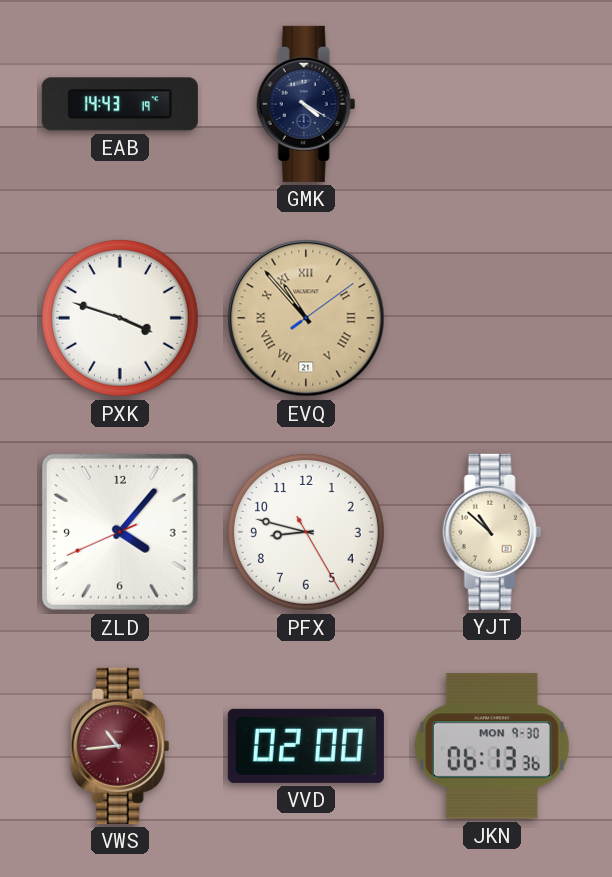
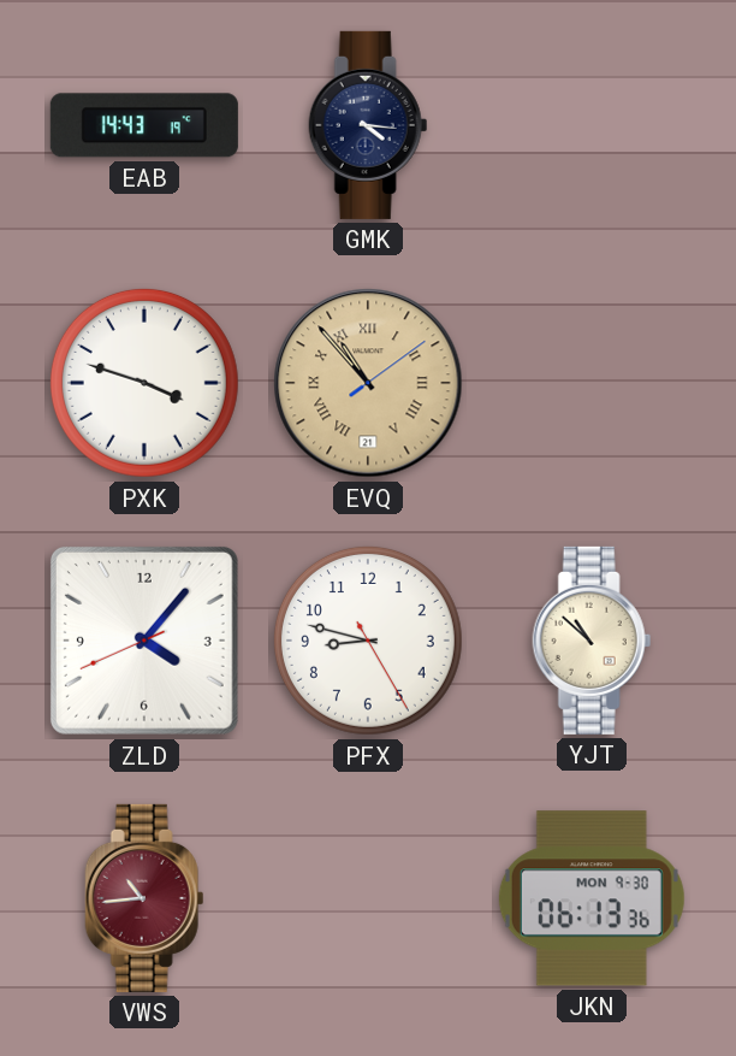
GMK: 4:20 -> 4:16
VVD: 02:00 -> none
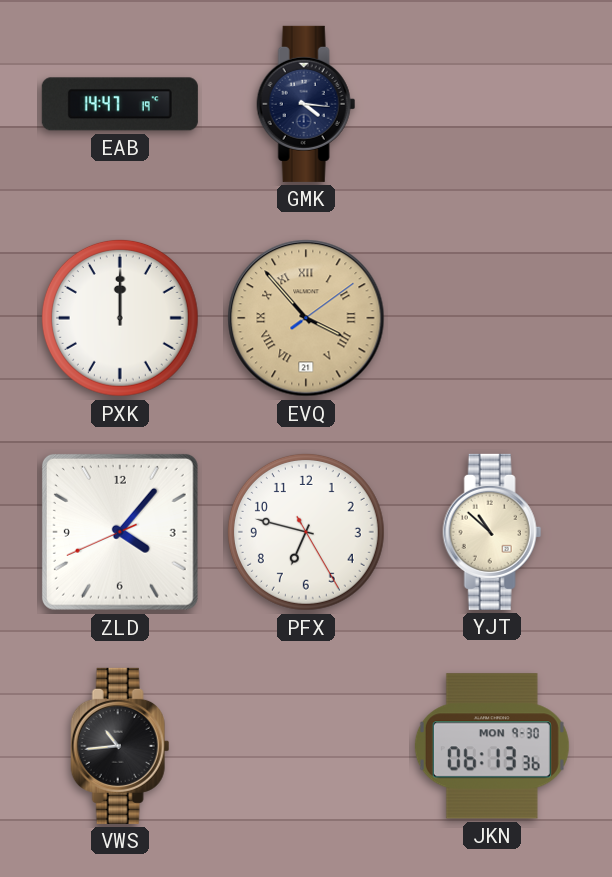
EAB: 14:43 -> 14:47
PXK: 3:48 -> 12:00
EVQ: 10:53 -> 3:53
PFX: 8:47 -> 6:47
VWS dial: burgundy -> black
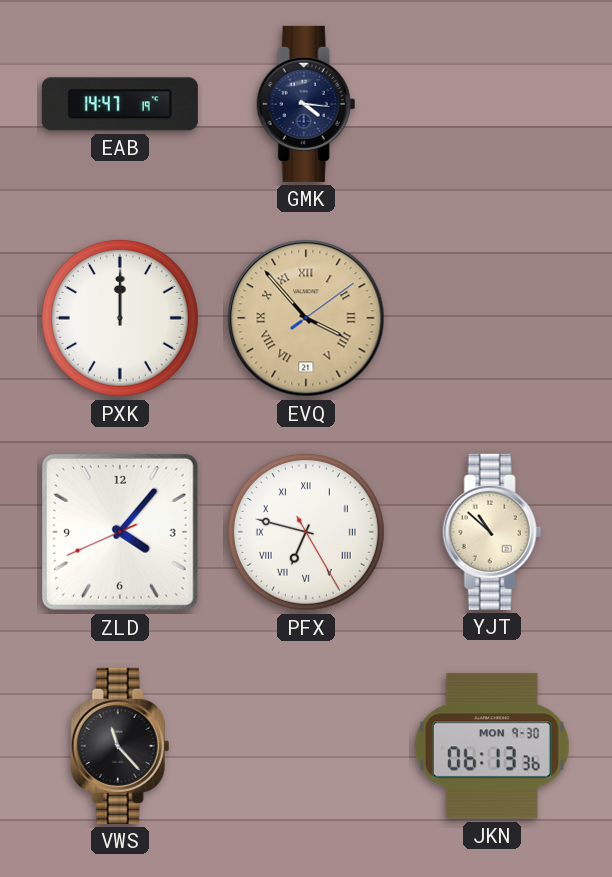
PFX numerals: Arabic -> Roman
VWS: 10:44 -> 11:23
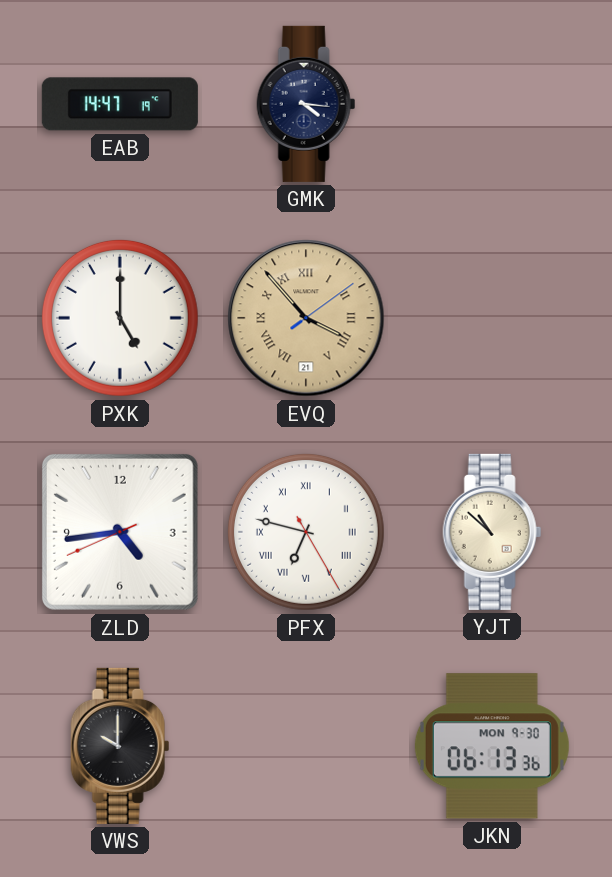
PXK: 12:00 -> 5:00
ZLD: 4:06 -> 4:43
VWS: 11:23 -> 10:00
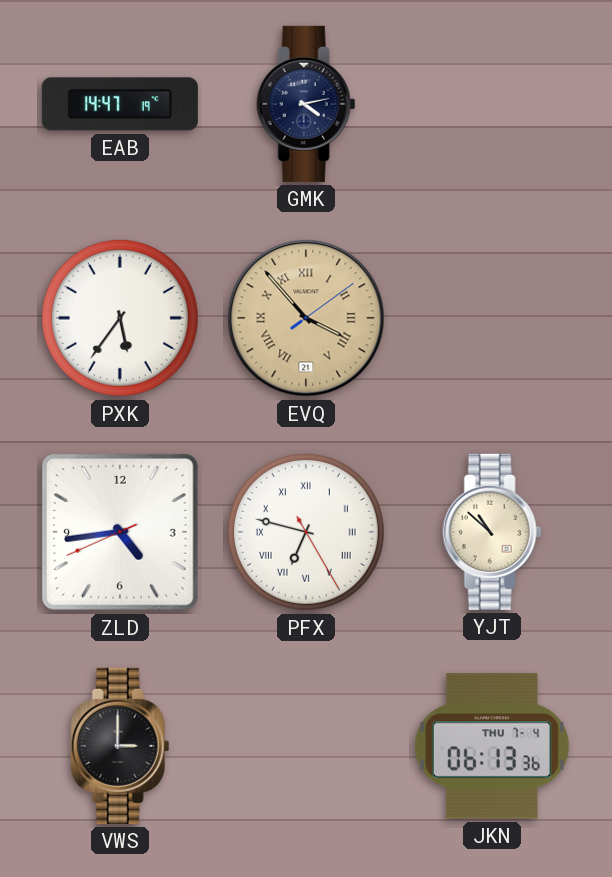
GMK: 4:16 -> 4:13
PXK: 5:00 -> 5:36
VWS: 10:00 -> 3:00
JKN date: MON 9-30 -> THU 7-4
